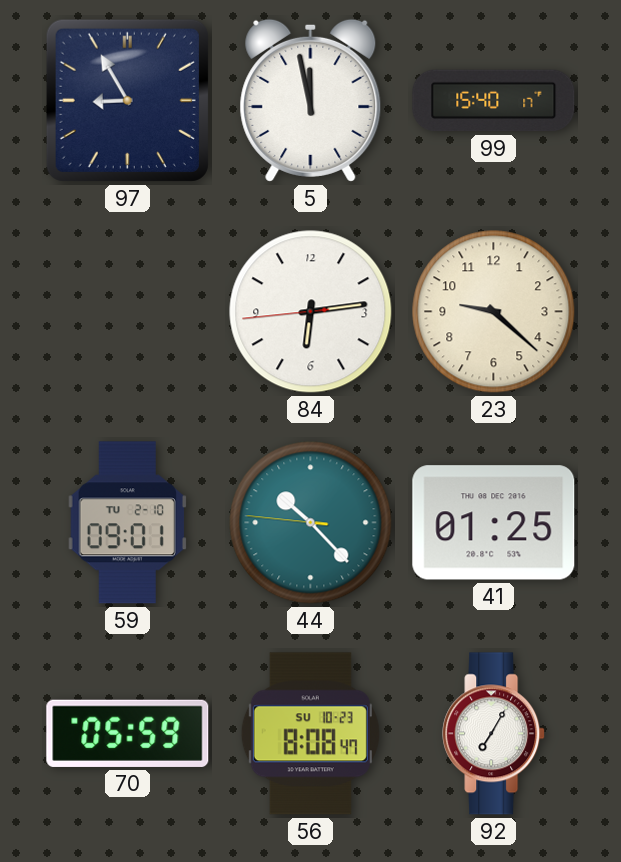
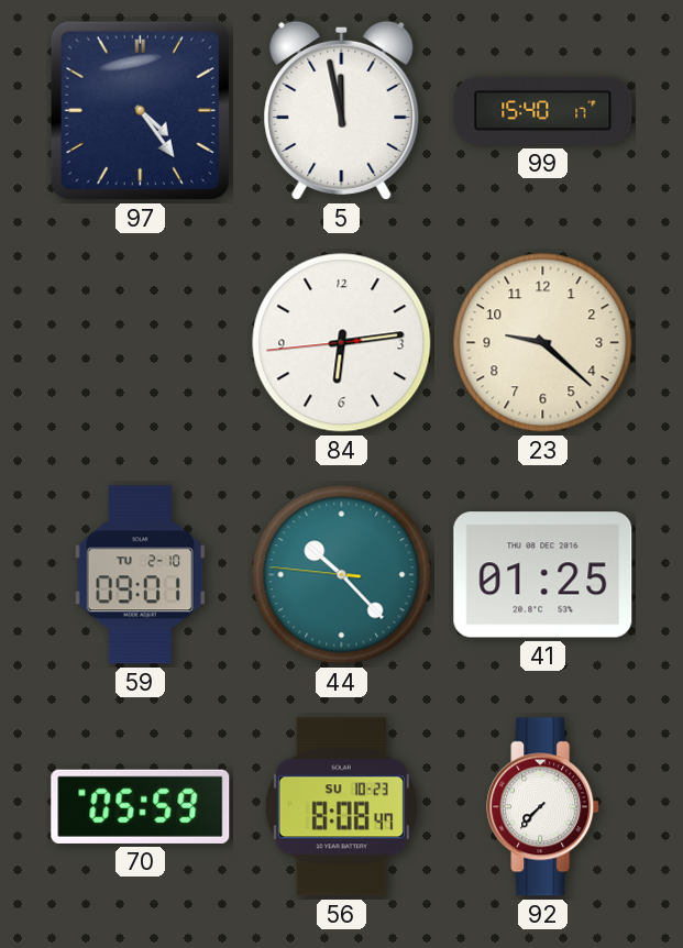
97: 8:55 -> 4:24
92: 7:05 -> 7:37
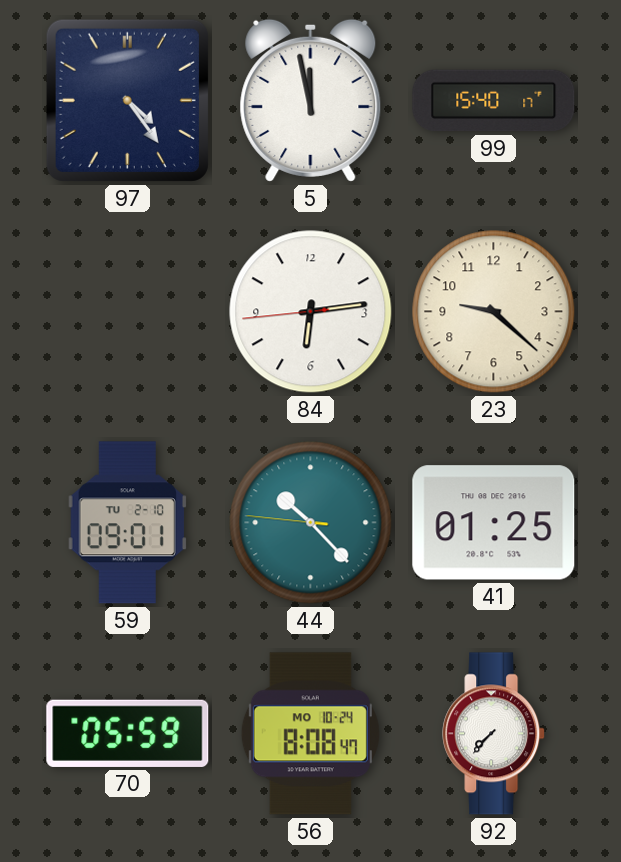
56 date: SU 10-23 -> MO 10-24
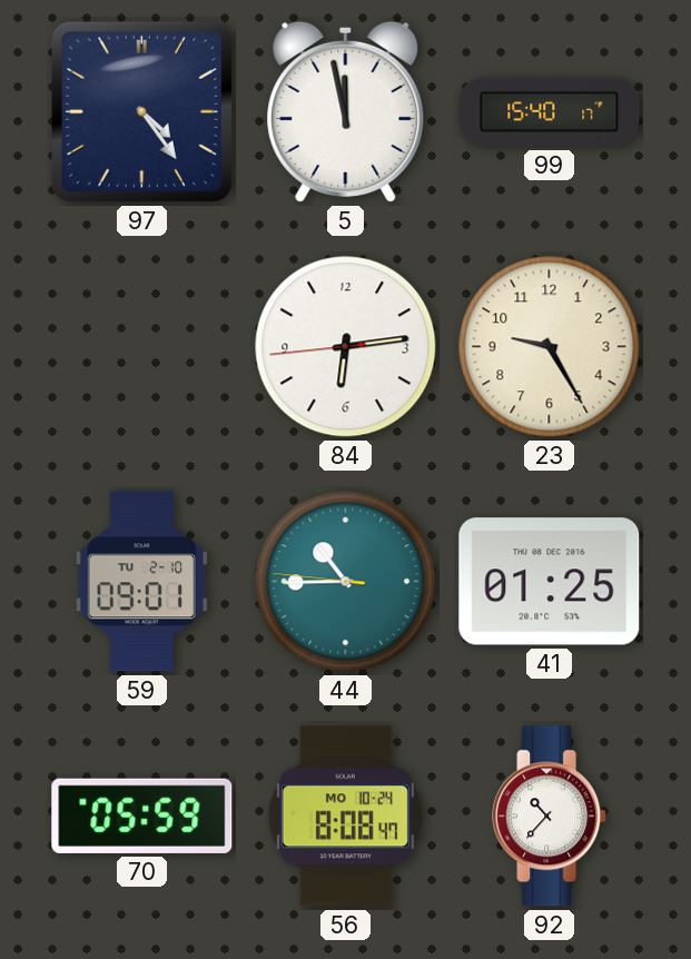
23: 9:22 -> 9:25
44: 10:22 -> 10:44
92: 7:37 -> 10:37
